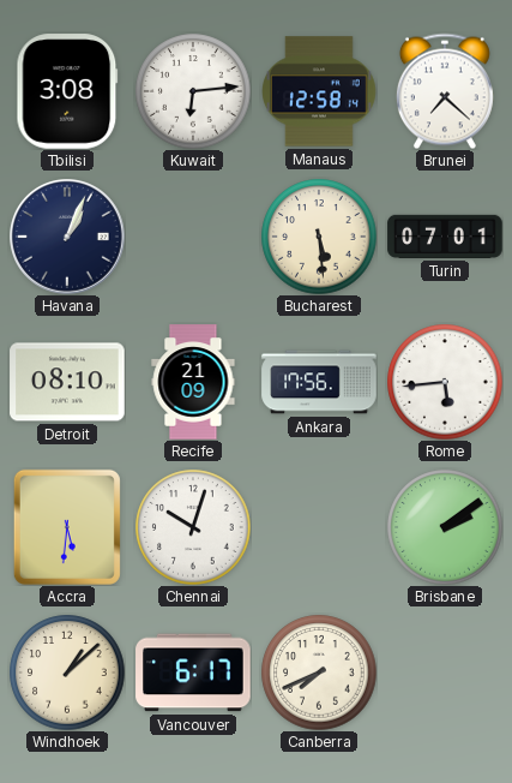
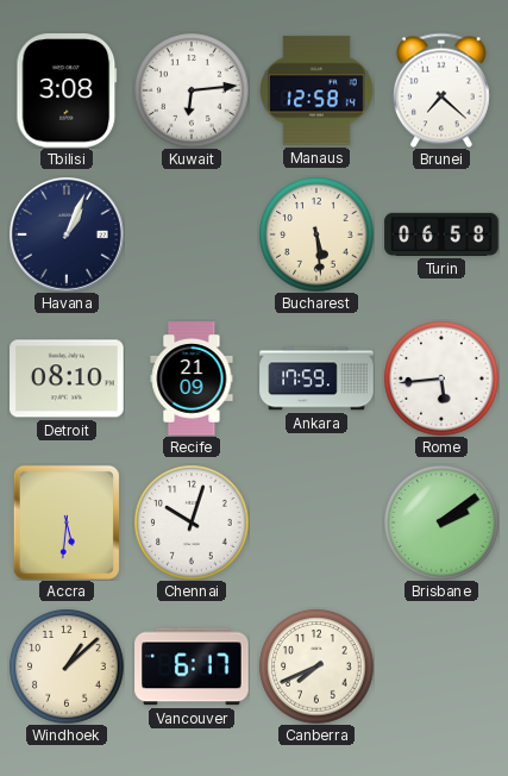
Turin: 07:01 -> 06:58
Ankara: 17:56 -> 17:59
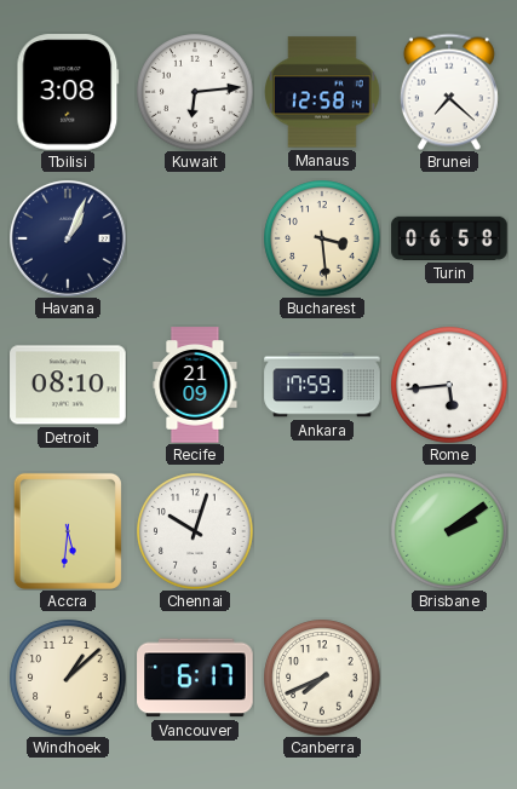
Bucharest: 5:29 -> 3:29
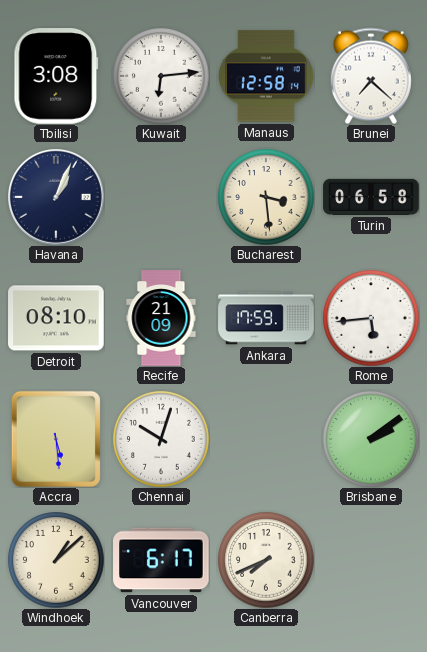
Accra: 5:31 -> 5:29
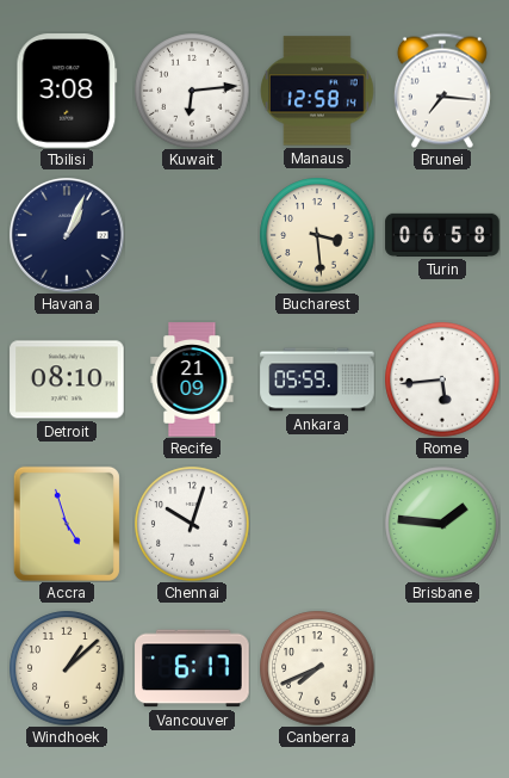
Brunei: 7:22 -> 7:16
Ankara: 17:59 -> 05:59
Accra: 5:29 -> 4:57
Brisbane: 2:09 -> 1:46
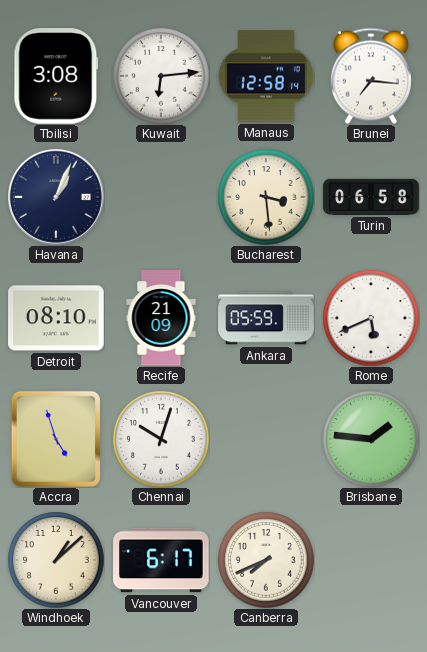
Rome: 5:44 -> 5:41
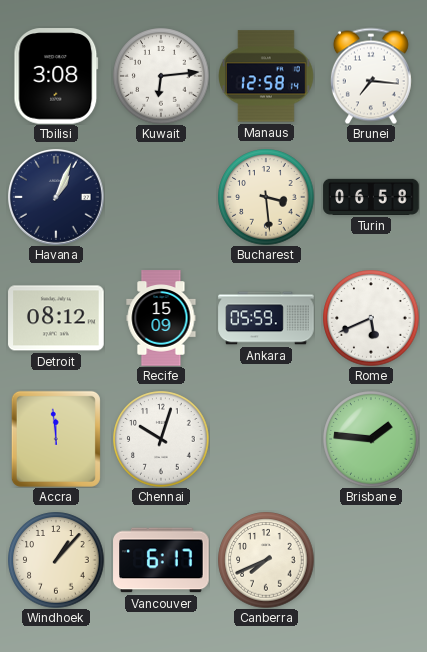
Detroit: 08:10 -> 08:12
Recife: 21:09 -> 15:09
Accra: 4:57 -> 11:59
Windhoek: 1:08 -> 1:07
